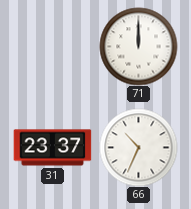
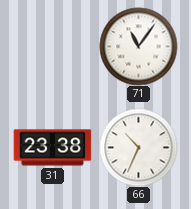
71: 12:00 -> 11:06
31: 23:37 -> 23:38
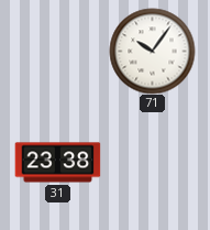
71: 11:06 -> 10:06
66: 10:34 -> none
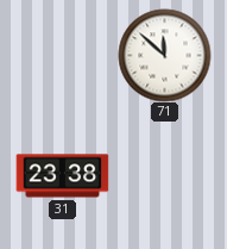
71: 10:06 -> 11:52
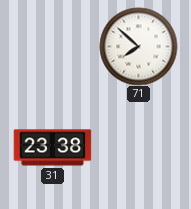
71: 11:52 -> 7:52
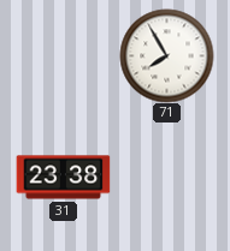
71: 7:52 -> 7:55
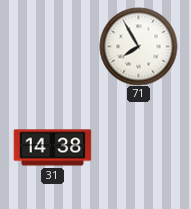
31: 23:38 -> 14:38
